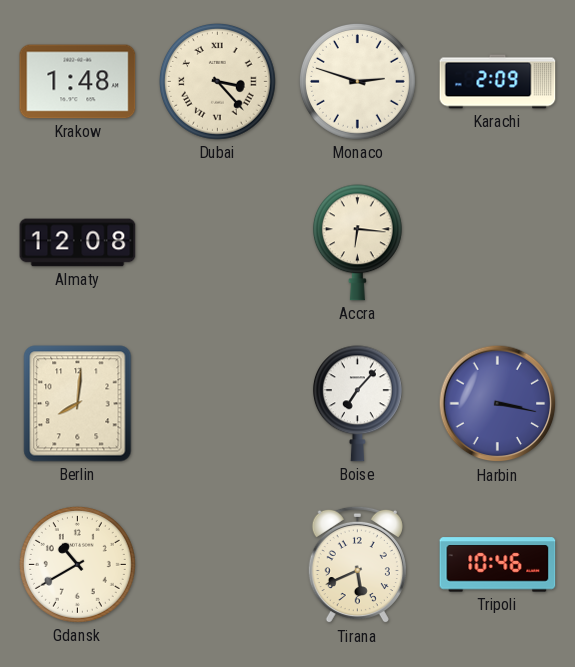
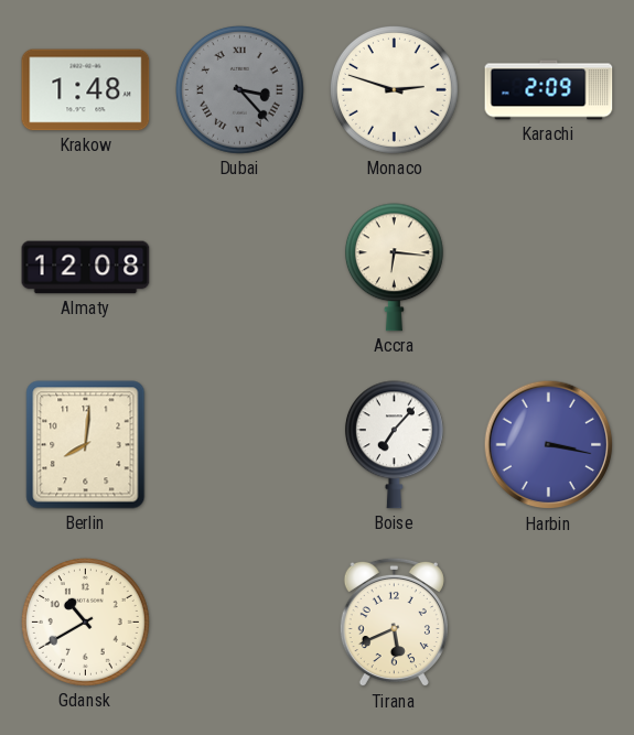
Dubai dial: cream -> grey
Tripoli: 10:46 -> none
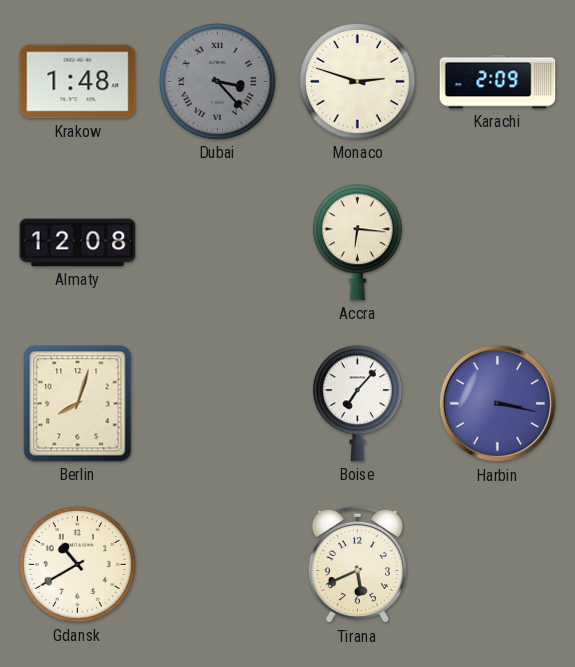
Berlin: 8:01 -> 8:03
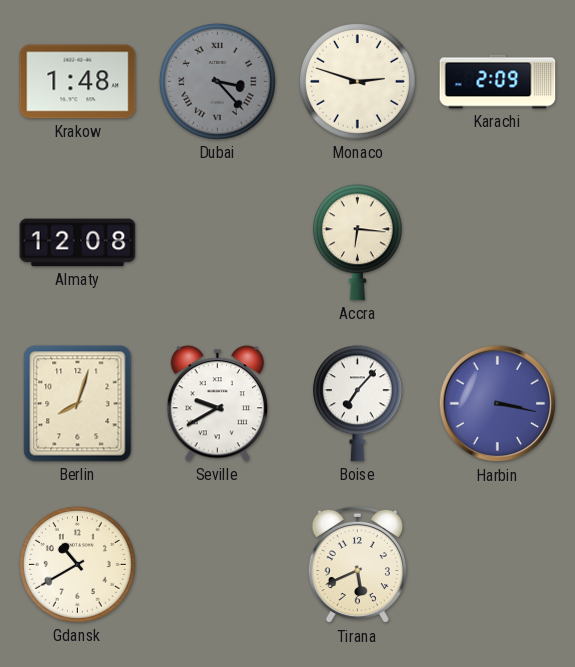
Seville: none -> 9:40
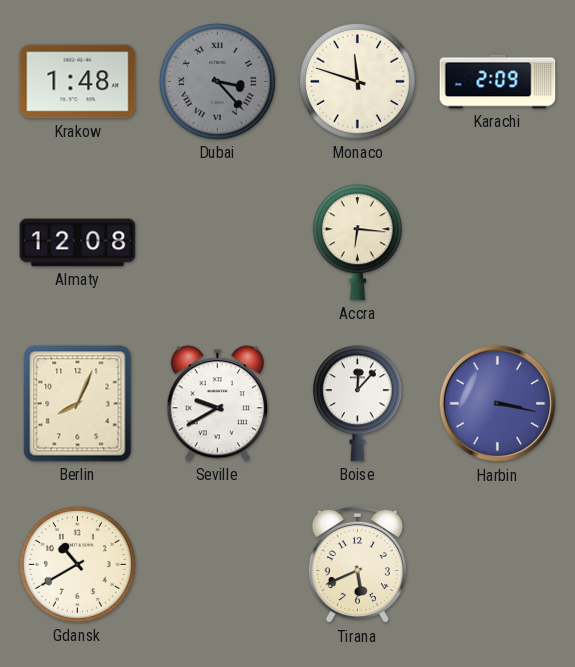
Monaco: 2:48 -> 11:48
Berlin: 8:03 -> 8:04
Boise: 7:07 -> 12:07
